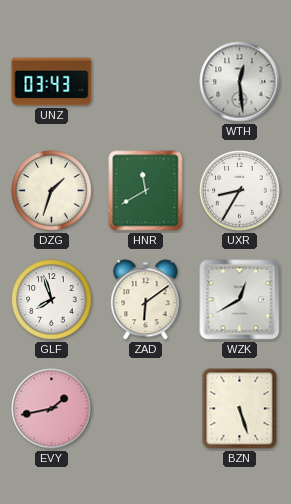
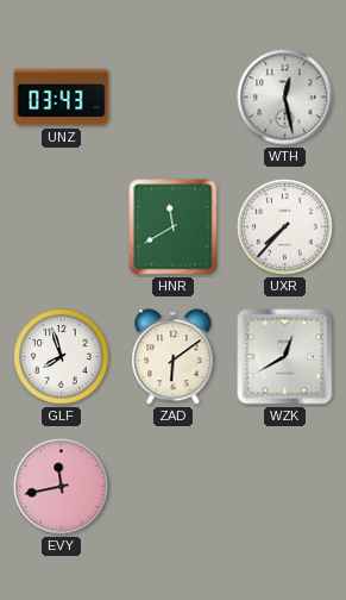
WTH: 12:29 -> 12:28
DZG: 1:33 -> none
UXR: 8:35 -> 7:37
EVY: 1:43 -> 11:43
BZN: 5:27 -> none
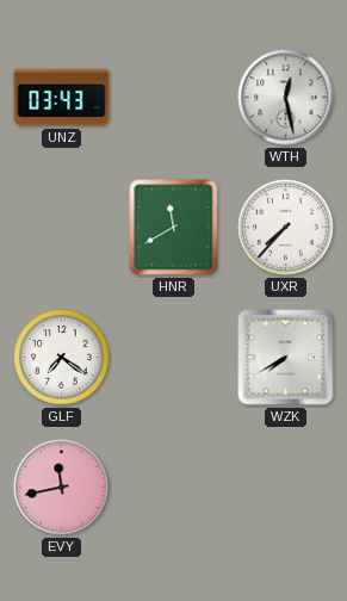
GLF: 7:57 -> 7:21
ZAD: 6:09 -> none
WZK: 12:40 -> 7:40
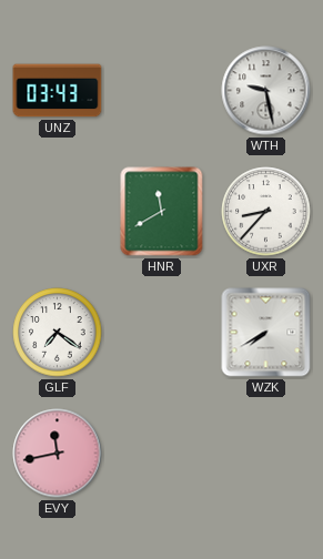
WTH: 12:28 -> 9:28
UXR: 7:37 -> 8:37
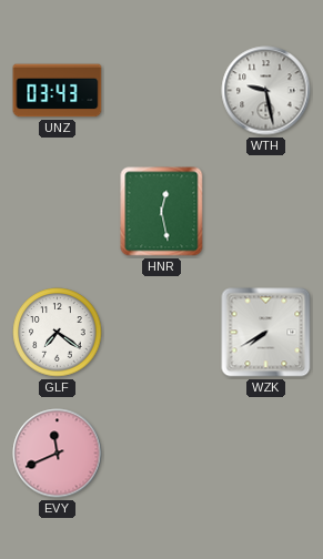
HNR: 11:40 -> 12:28
UXR: 8:37 -> none
EVY: 11:43 -> 11:41
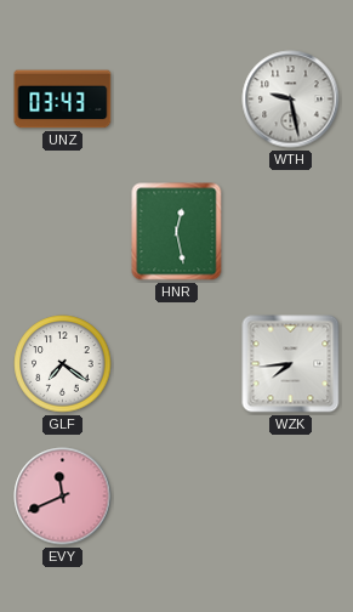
WZK: 7:40 -> 7:44
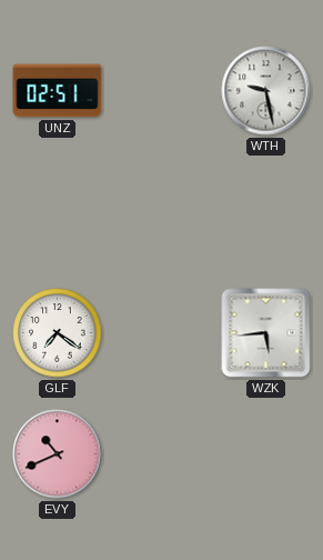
UNZ: 03:43 -> 02:51
HNR: 12:28 -> none
WZK: 7:44 -> 5:44
EVY: 11:41 -> 10:41
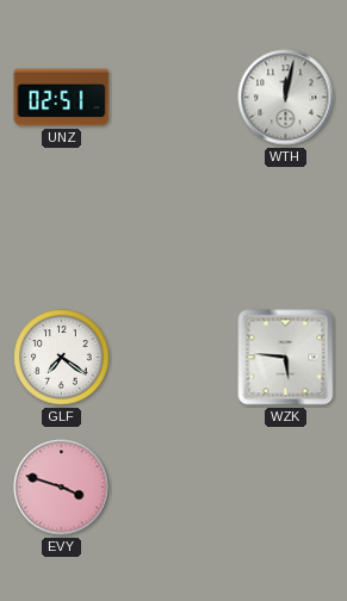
WTH: 9:28 -> 12:02
WZK: 5:44 -> 5:46
EVY: 10:41 -> 3:48
